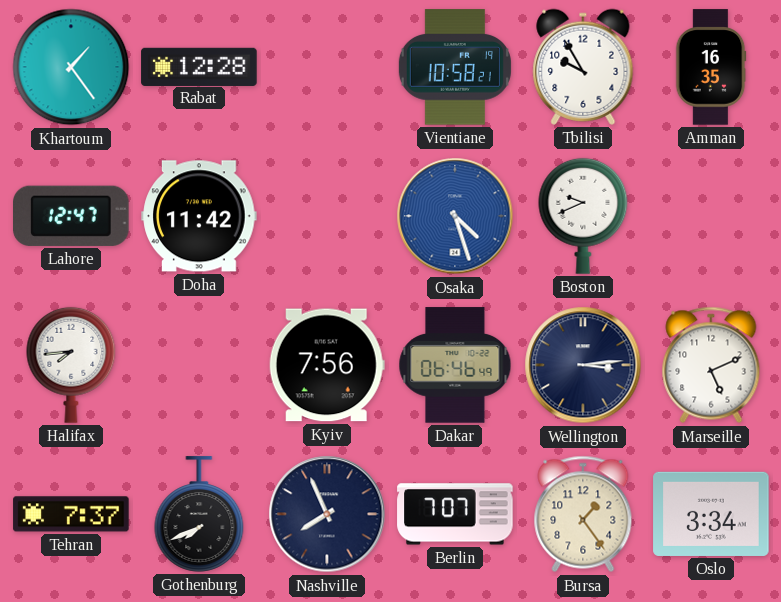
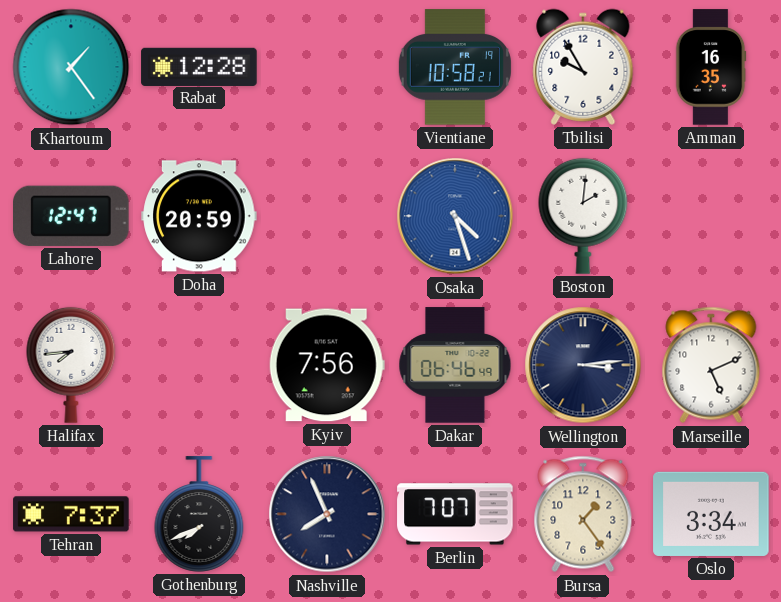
Doha: 11:42 -> 20:59
Boston: 9:41 -> 2:01
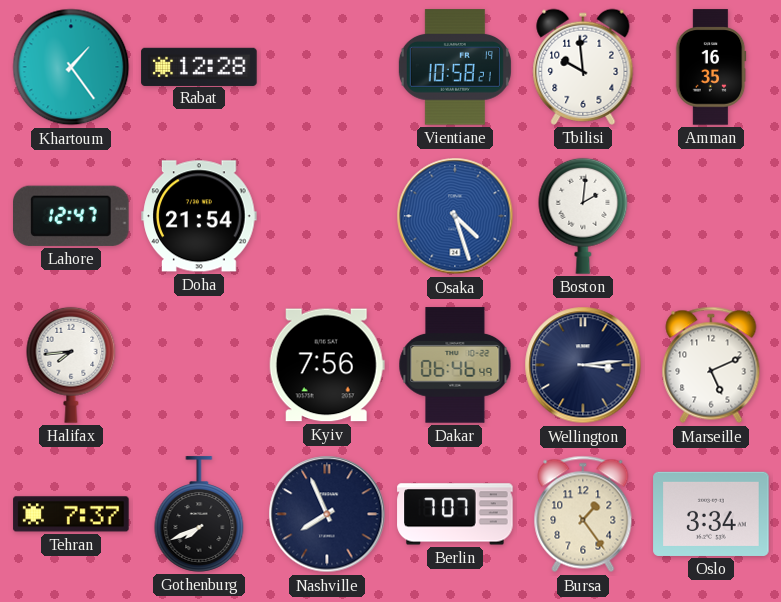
Tbilisi: 9:55 -> 9:59
Doha: 20:59 -> 21:54
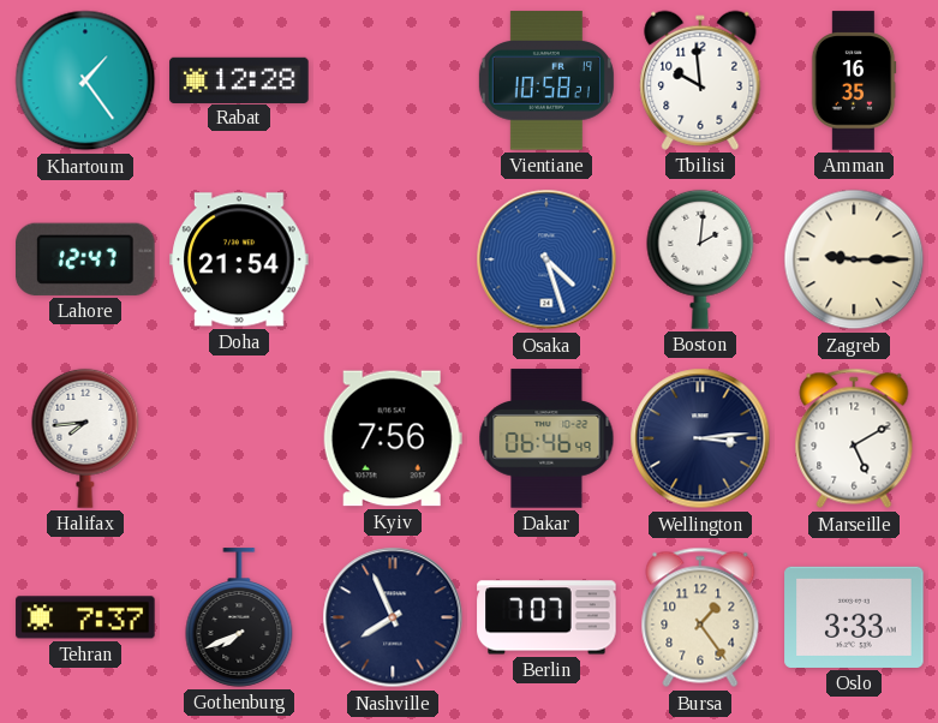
Zagreb: none -> 9:15
Marseille: 5:11 -> 5:10
Oslo: 3:34 -> 3:33
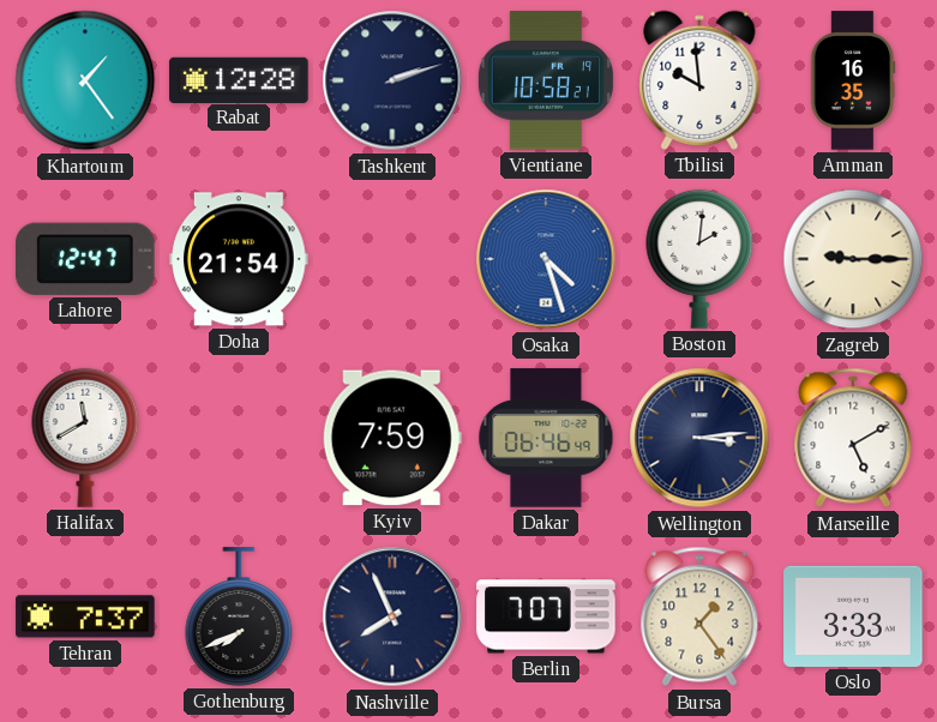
Tashkent: none -> 2:12
Halifax: 7:44 -> 11:40
Kyiv: 7:56 -> 7:59
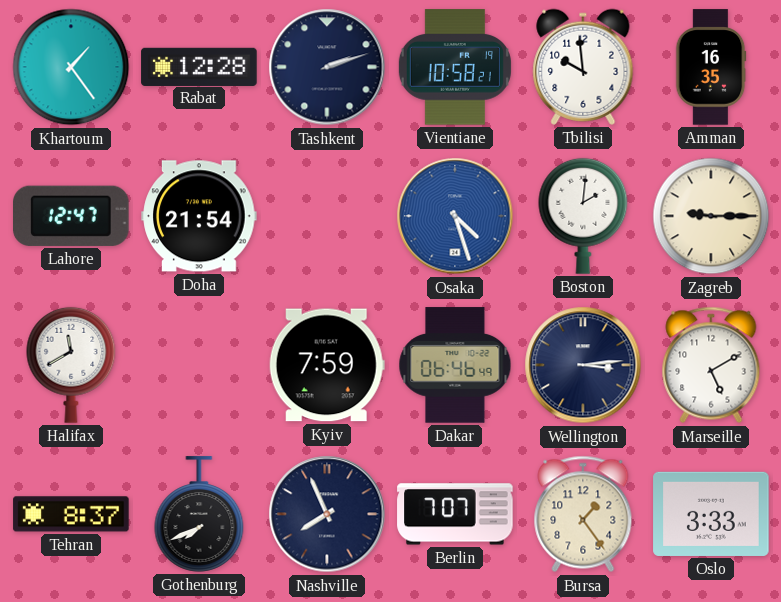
Tehran: 7:37 -> 8:37
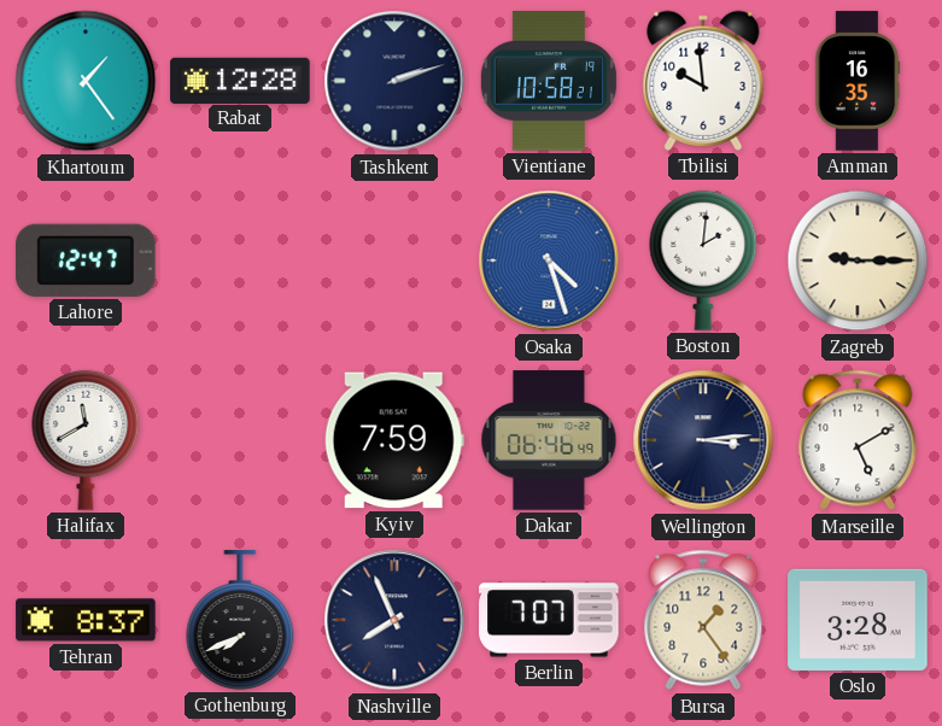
Doha: 21:54 -> none
Oslo: 3:33 -> 3:28
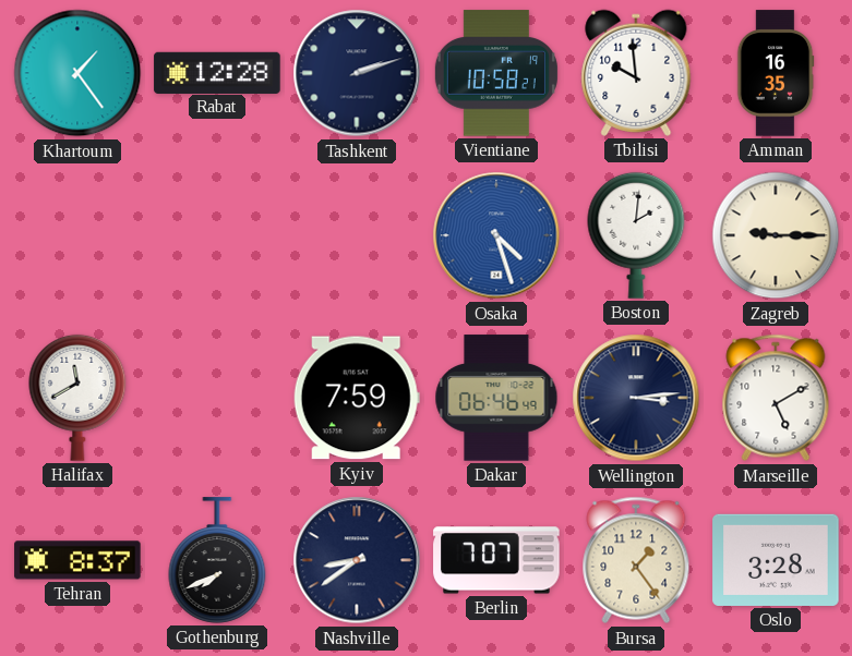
Lahore: 12:47 -> none
Nashville: 7:56 -> 8:39
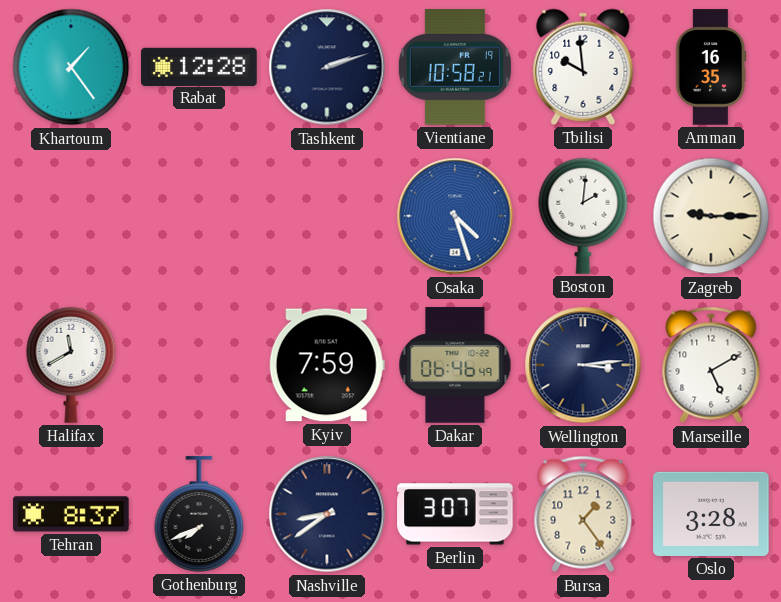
Berlin: 7:07 -> 3:07
